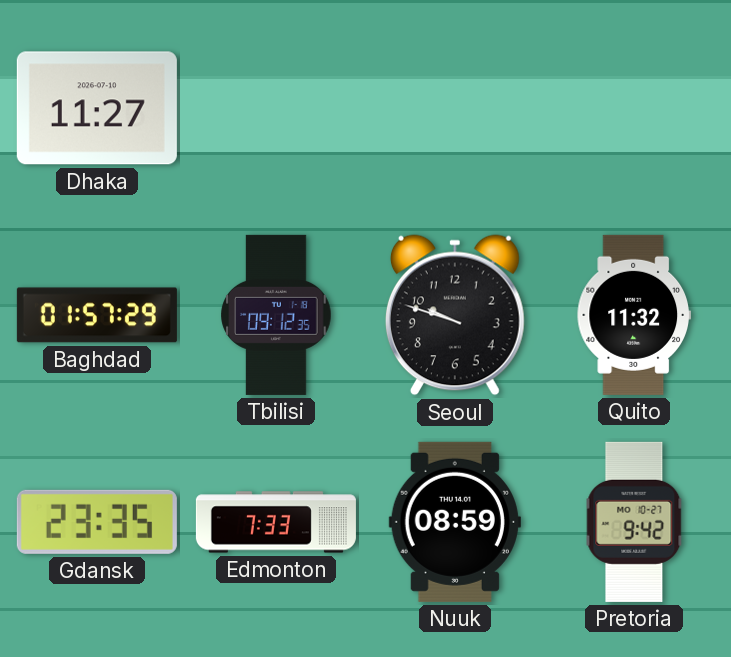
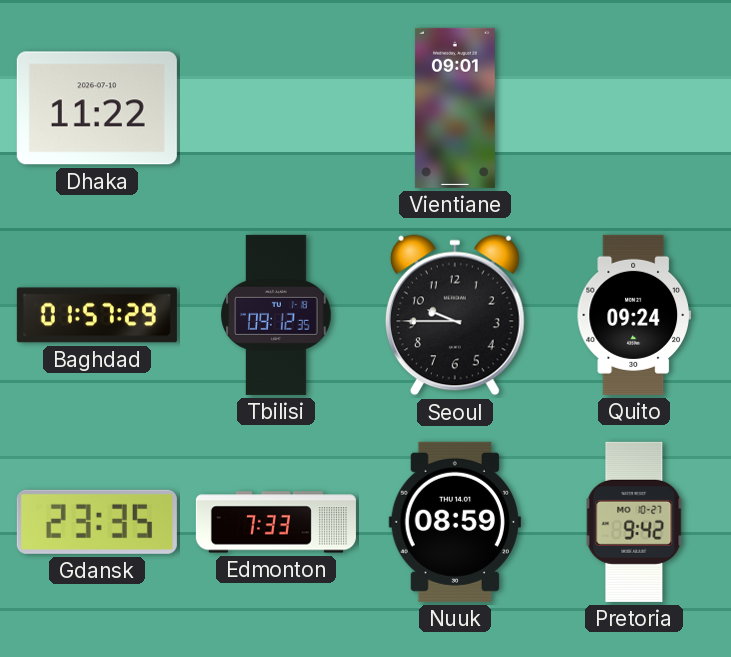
Dhaka: 11:27 -> 11:22
Vientiane: none -> 09:01
Seoul: 9:48 -> 9:45
Quito: 11:32 -> 09:24
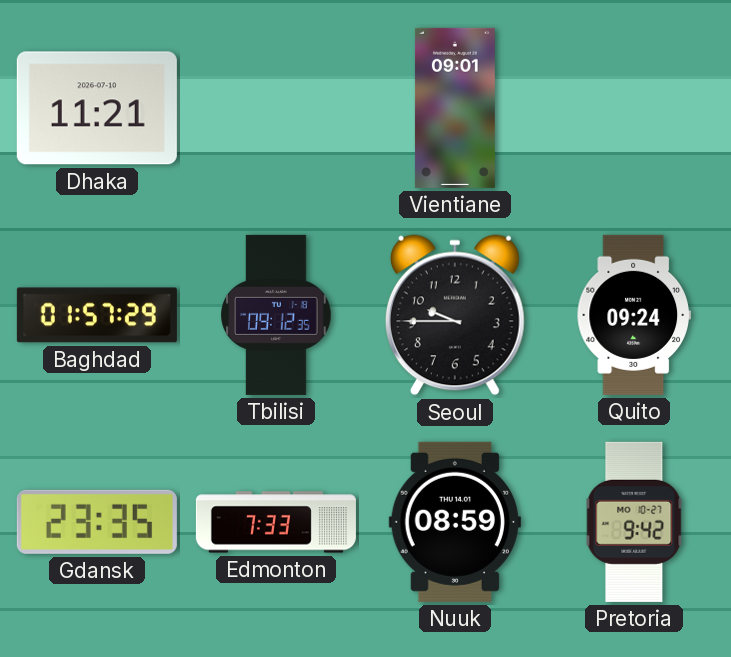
Dhaka: 11:22 -> 11:21
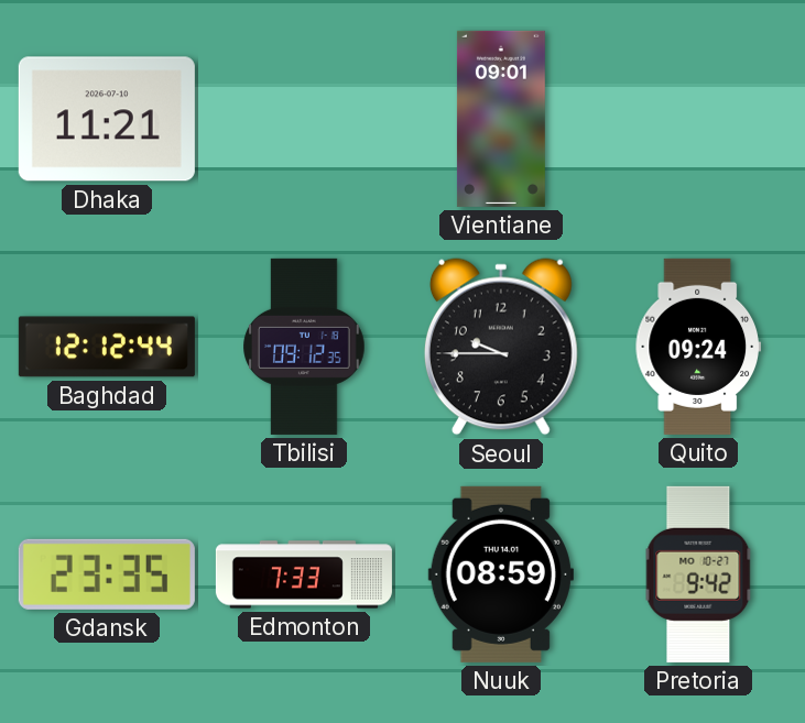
Baghdad: 01:57 -> 12:12
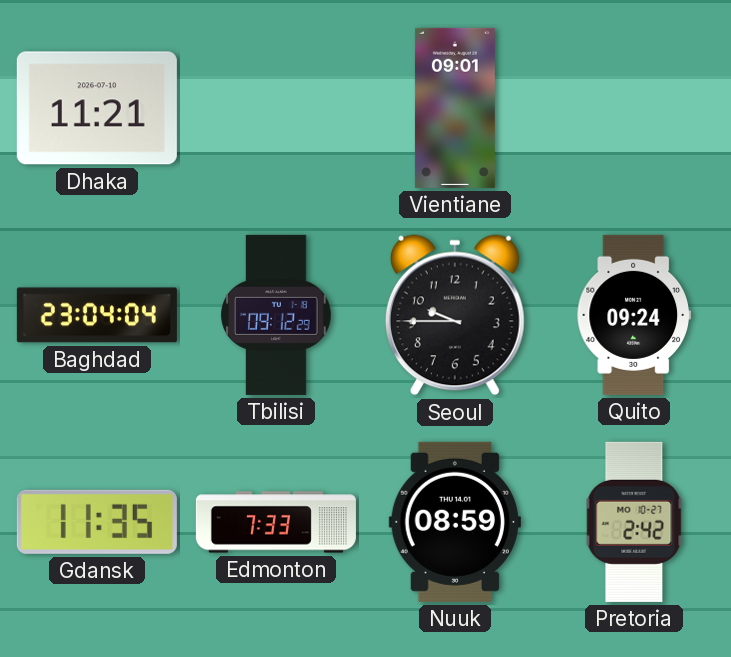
Baghdad: 12:12 -> 23:04
Tbilisi: 09:12:35 -> 09:12:29
Gdansk: 23:35 -> 11:35
Pretoria: 9:42 -> 2:42
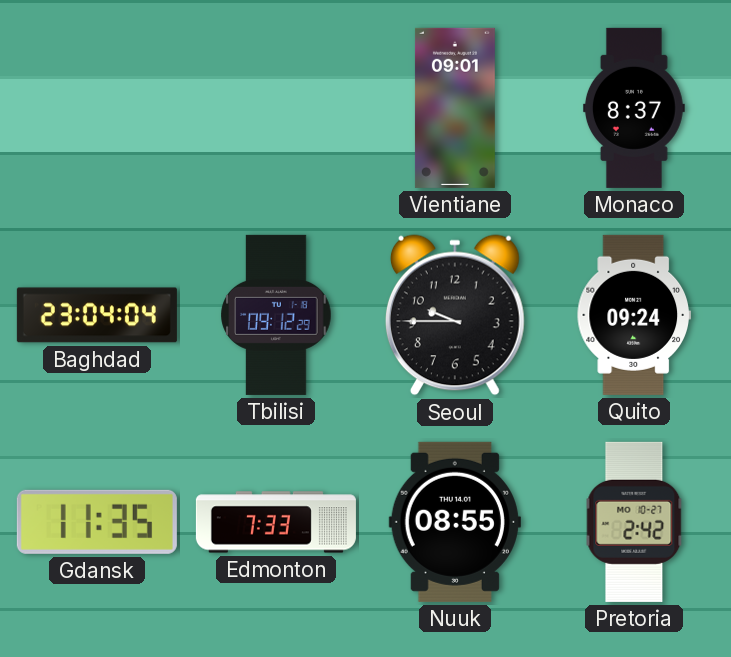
Dhaka: 11:21 -> none
Monaco: none -> 8:37
Nuuk: 08:59 -> 08:55
